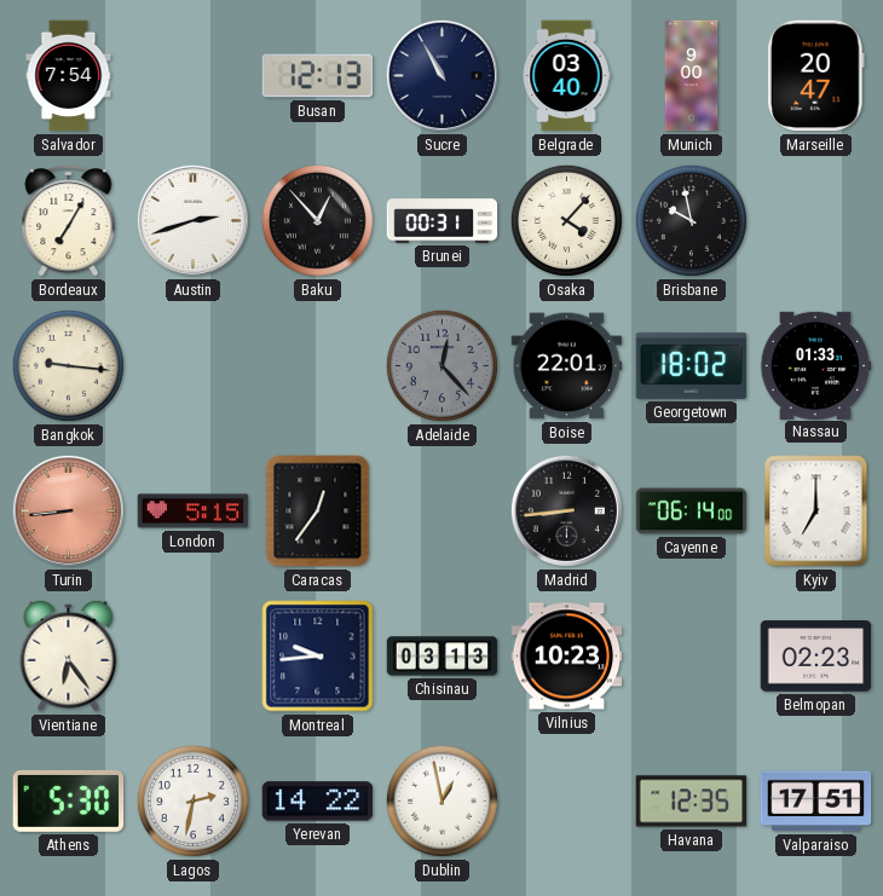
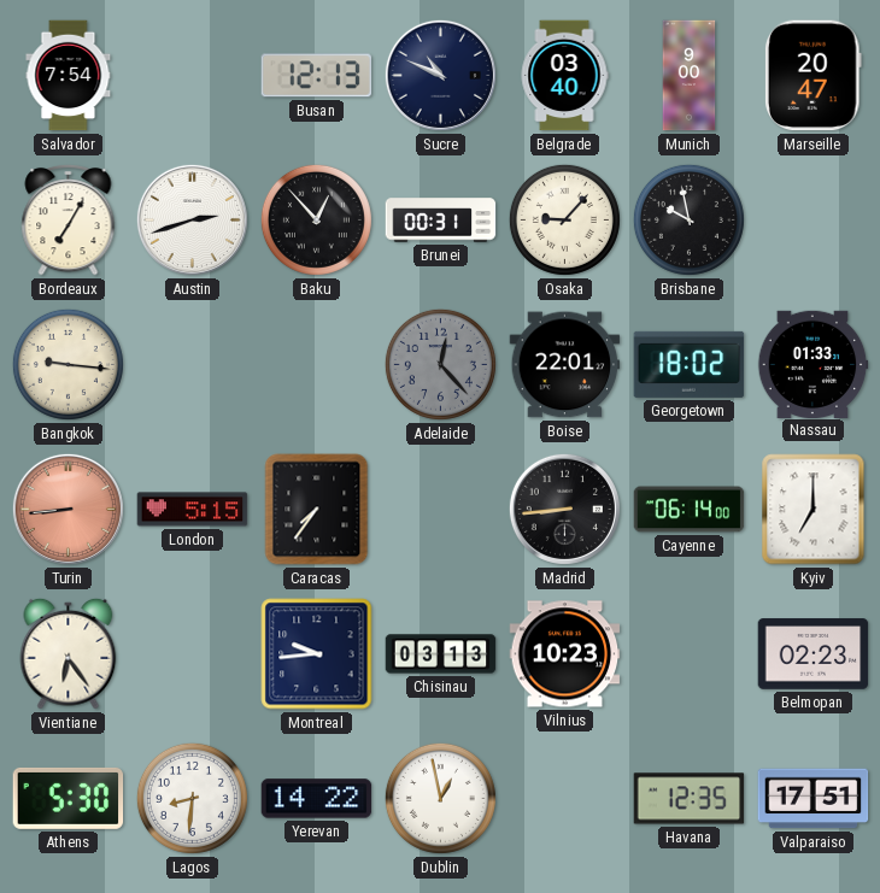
Sucre: 10:55 -> 10:49
Osaka: 4:07 -> 9:07
Caracas: 12:36 -> 7:36
Lagos: 2:32 -> 8:31
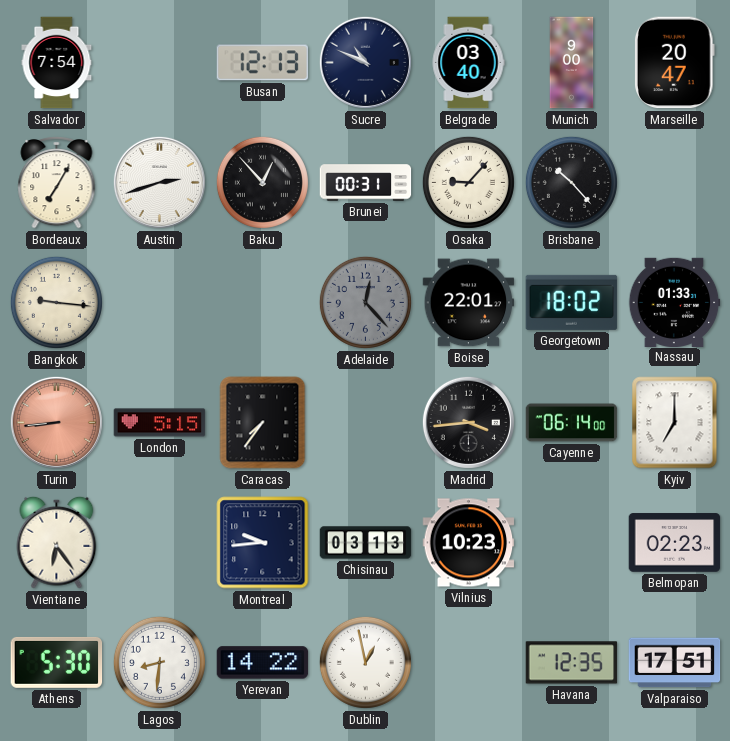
Brisbane: 9:58 -> 10:23
Madrid: 8:44 -> 3:44
